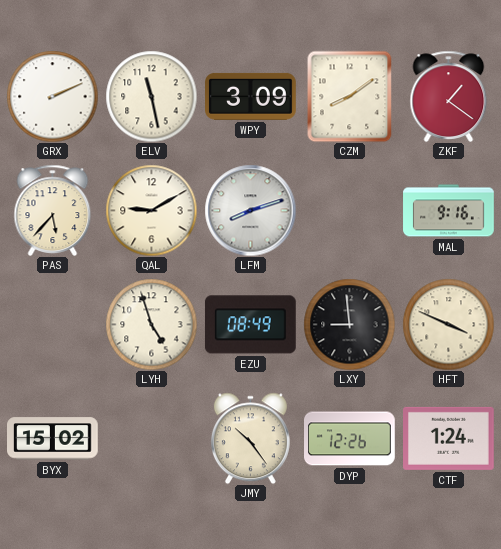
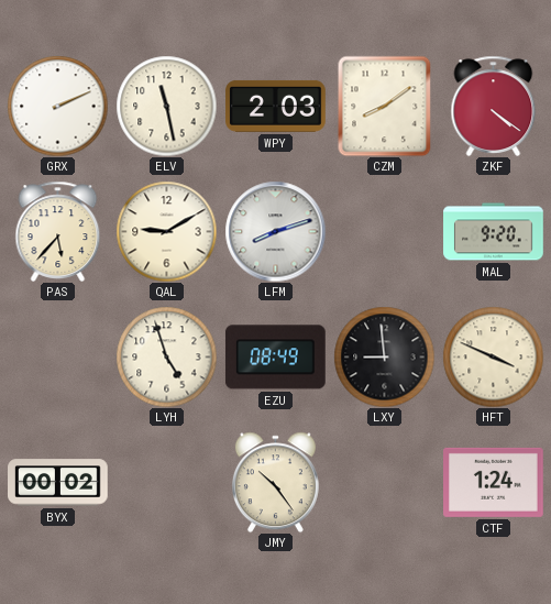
WPY: 3:09 -> 2:03
ZKF: 1:21 -> 4:21
MAL: 9:16 -> 9:20
BYX: 15:02 -> 00:02
DYP: 12:26 -> none
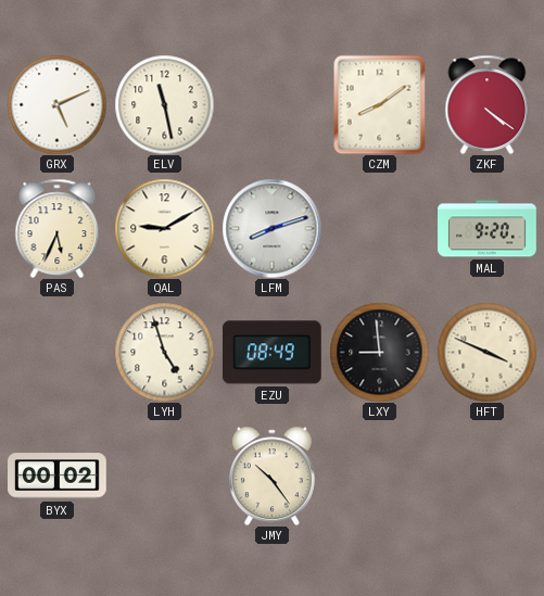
GRX: 2:11 -> 5:11
WPY: 2:03 -> none
PAS: 5:37 -> 5:34
CTF: 1:24 -> none
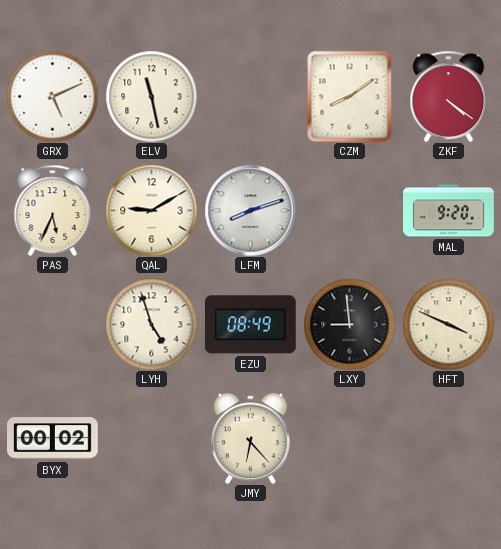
JMY: 10:24 -> 6:23
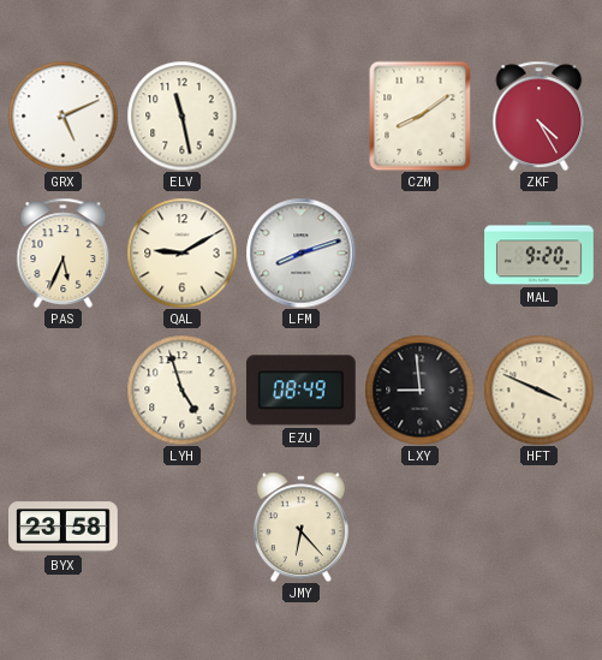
ZKF: 4:21 -> 4:25
BYX: 00:02 -> 23:58
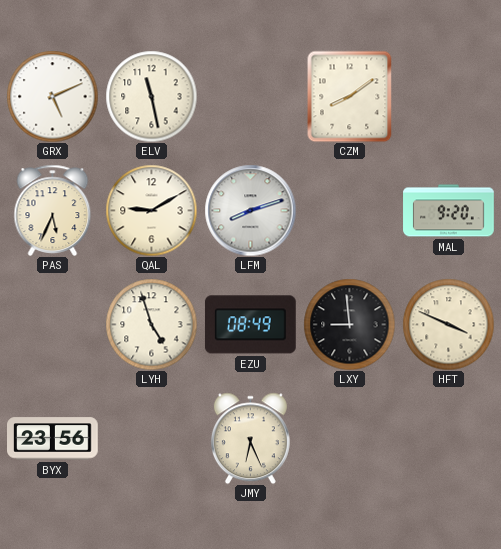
ZKF: 4:25 -> none
BYX: 23:58 -> 23:56
JMY: 6:23 -> 6:26
